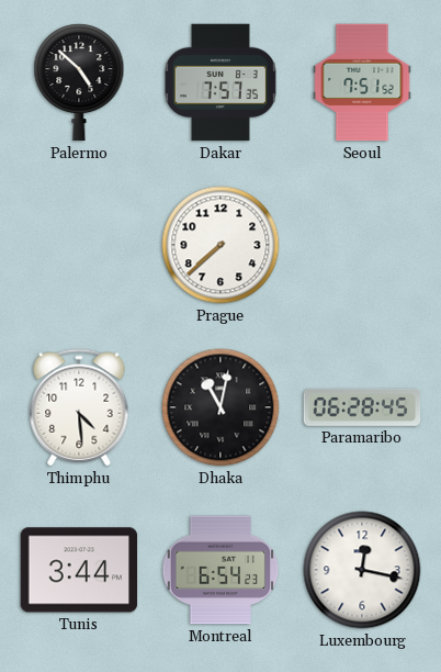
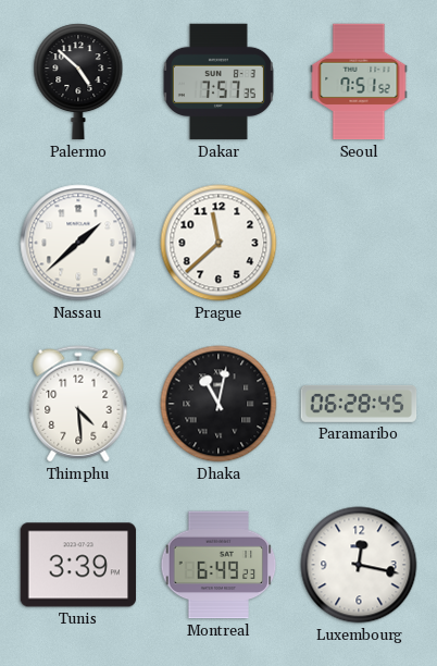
Nassau: none -> 1:38
Prague: 7:38 -> 11:38
Tunis: 3:44 -> 3:39
Montreal: 6:54 -> 6:49
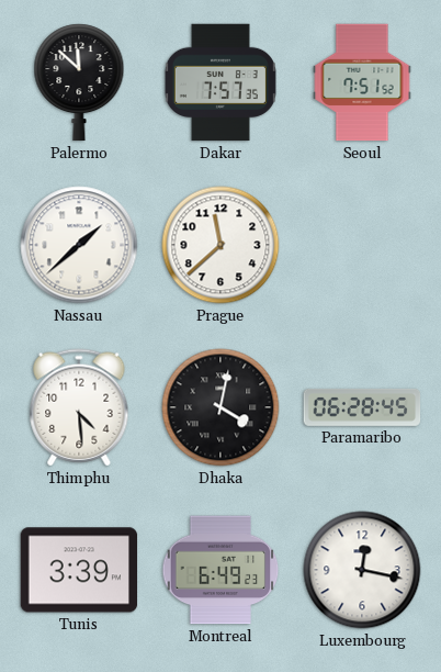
Palermo: 4:52 -> 11:52
Dhaka: 11:02 -> 4:02
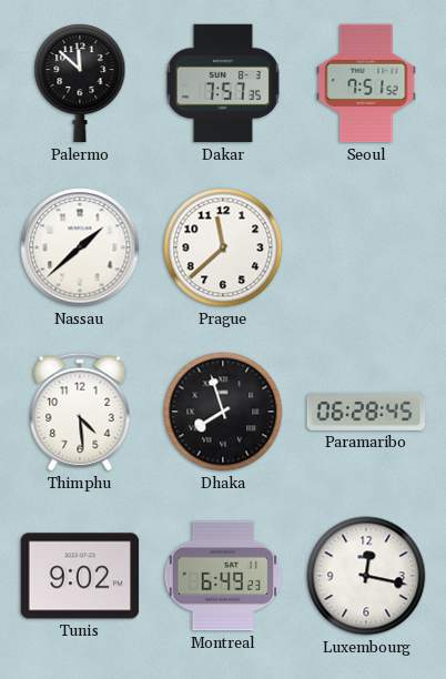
Dhaka: 4:02 -> 7:57
Tunis: 3:39 -> 9:02
